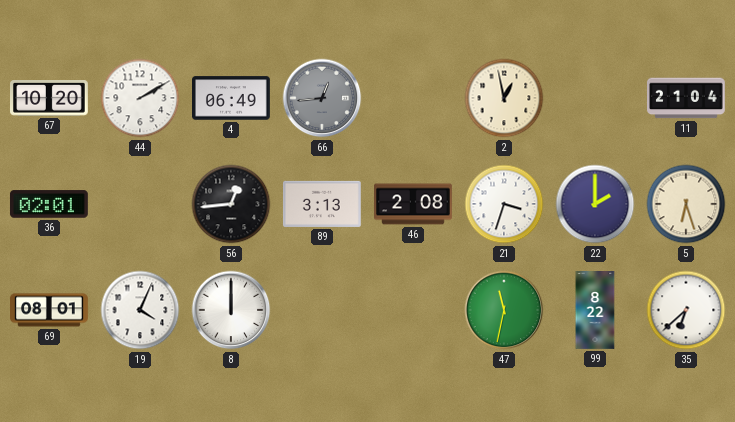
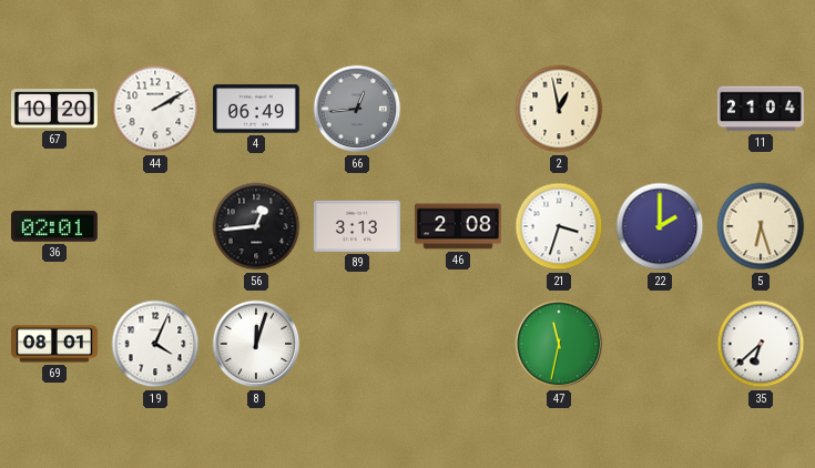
8: 12:00 -> 12:03
99: 8:22 -> none
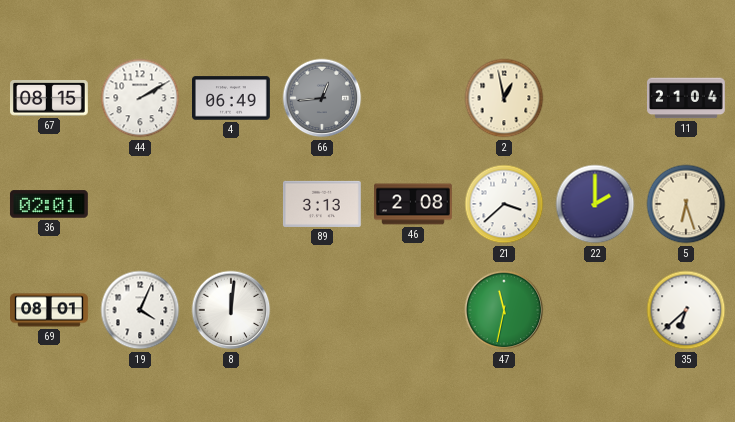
67: 10:20 -> 08:15
56: 12:44 -> none
21: 3:33 -> 3:38
8: 12:03 -> 12:01
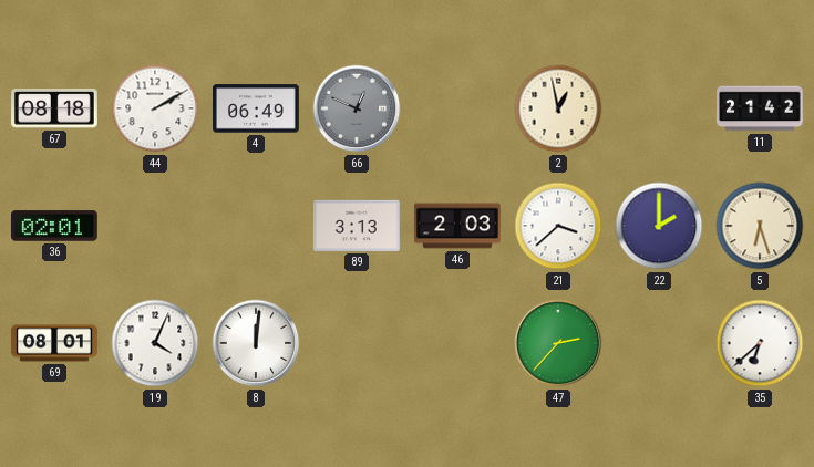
67: 08:15 -> 08:18
66: 12:44 -> 12:49
11: 21:04 -> 21:42
46: 2:08 -> 2:03
47: 11:32 -> 2:37
